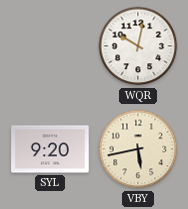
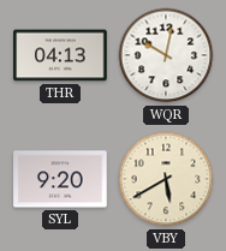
THR: none -> 04:13
VBY: 5:43 -> 5:40
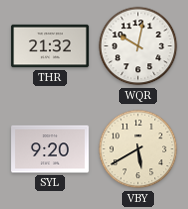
THR: 04:13 -> 21:32
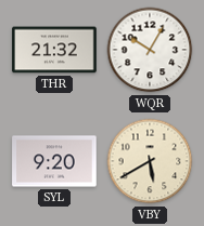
WQR: 10:02 -> 10:05
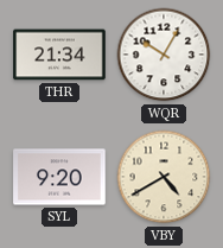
THR: 21:32 -> 21:34
VBY: 5:40 -> 4:40
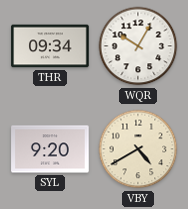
THR: 21:34 -> 09:34
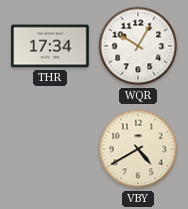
THR: 09:34 -> 17:34
SYL: 9:20 -> none
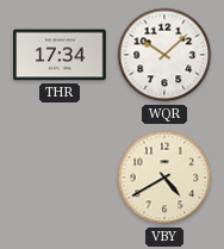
WQR: 10:05 -> 10:08
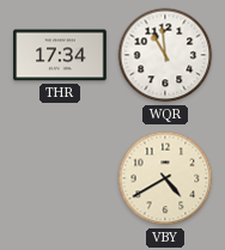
WQR: 10:08 -> 10:59
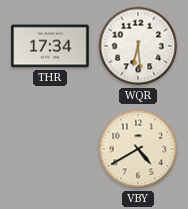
WQR: 10:59 -> 6:29
